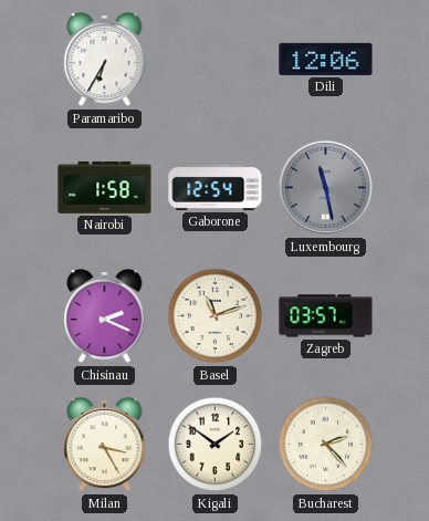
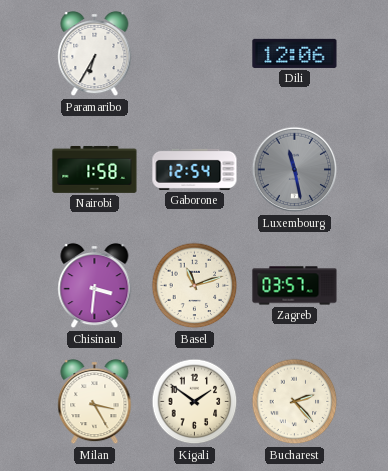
Chisinau: 2:19 -> 3:31
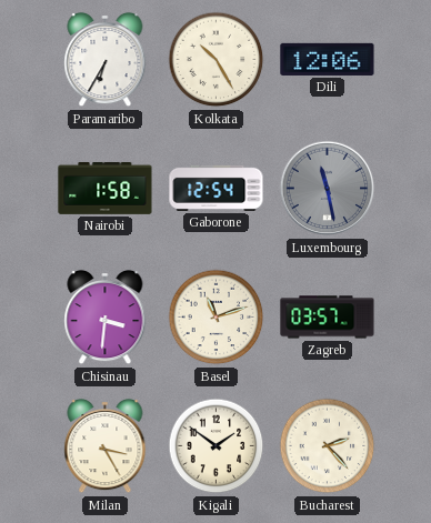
Kolkata: none -> 10:25
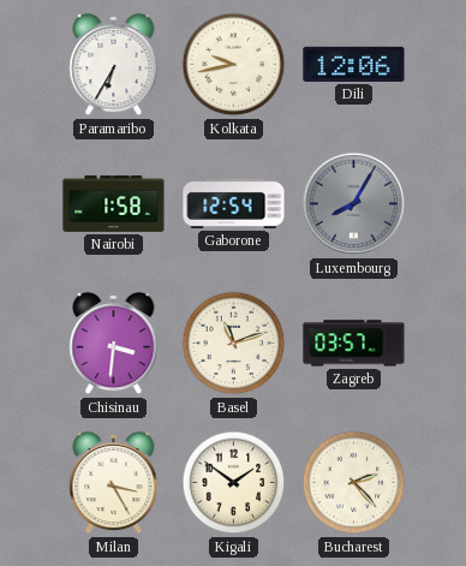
Kolkata: 10:25 -> 9:43
Luxembourg: 11:28 -> 8:05
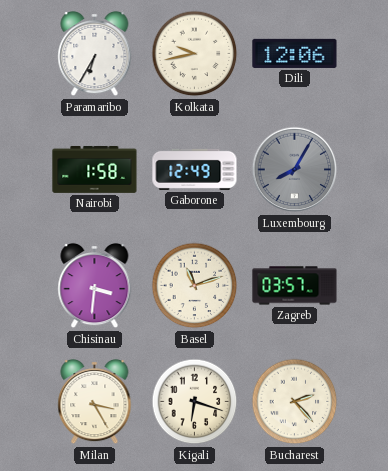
Gaborone: 12:54 -> 12:49
Kigali: 1:51 -> 6:18
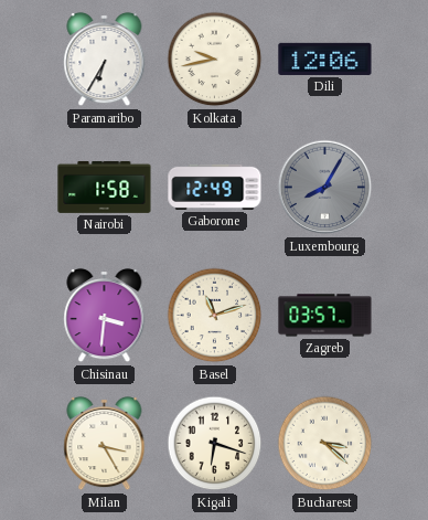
Bucharest: 2:23 -> 3:22
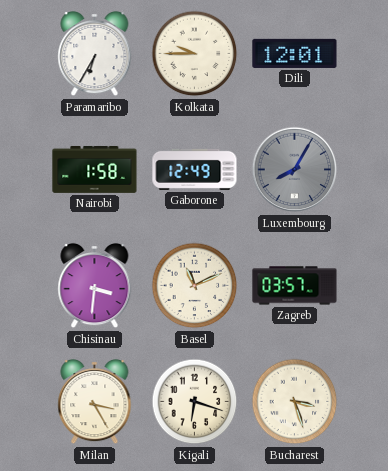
Kolkata: 9:43 -> 9:45
Dili: 12:06 -> 12:01
Basel: 11:12 -> 11:11
Bucharest: 3:22 -> 3:27
